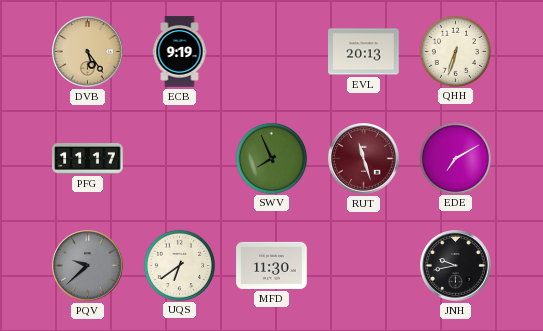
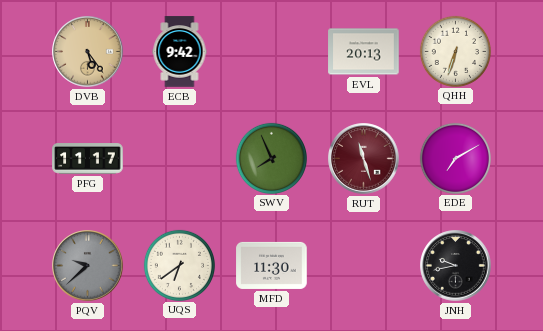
ECB: 9:19 -> 9:42
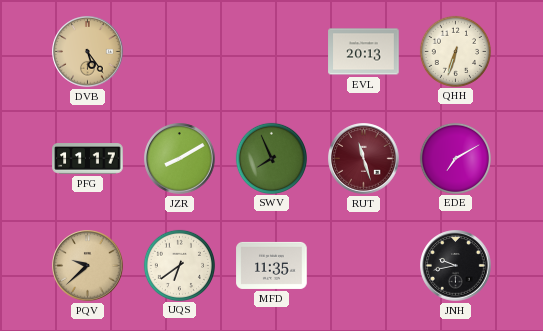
ECB: 9:42 -> none
JZR: none -> 8:10
PQV dial: grey -> champagne
MFD: 11:30 -> 11:35
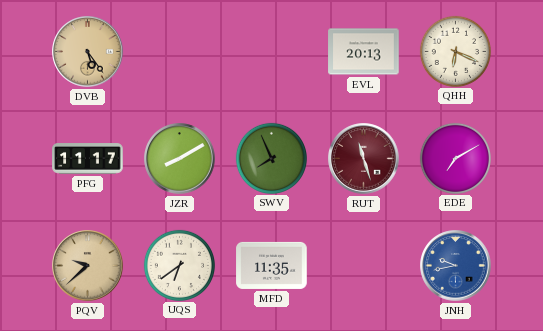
QHH: 6:33 -> 6:19
JNH dial: black -> blue
